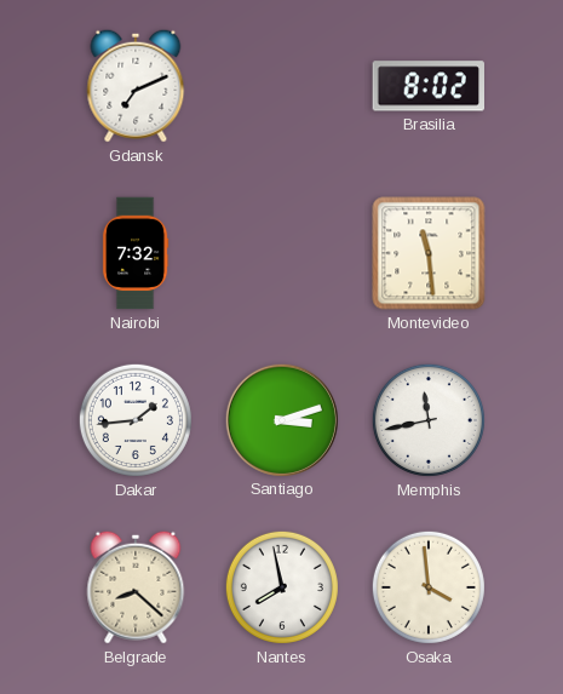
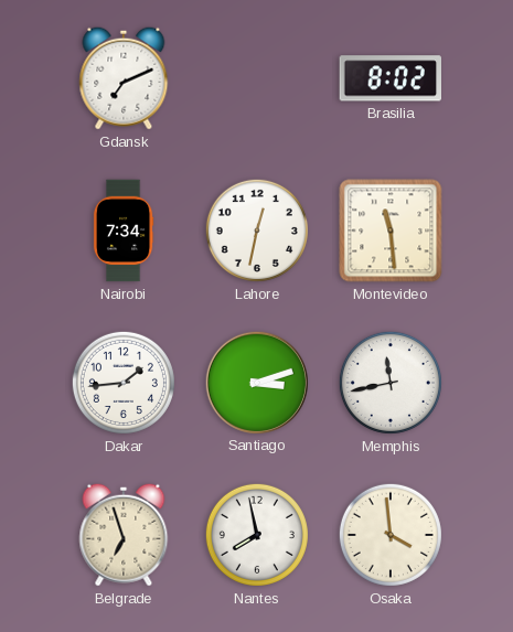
Nairobi: 7:32 -> 7:34
Lahore: none -> 12:32
Belgrade: 8:22 -> 6:57
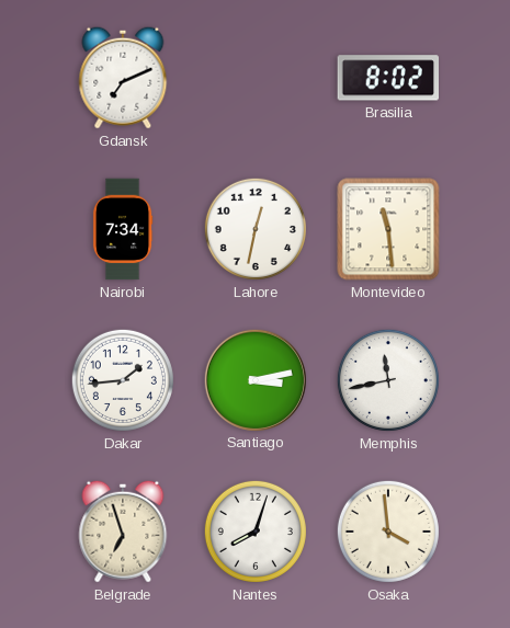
Santiago: 3:12 -> 3:13
Nantes: 7:58 -> 8:03
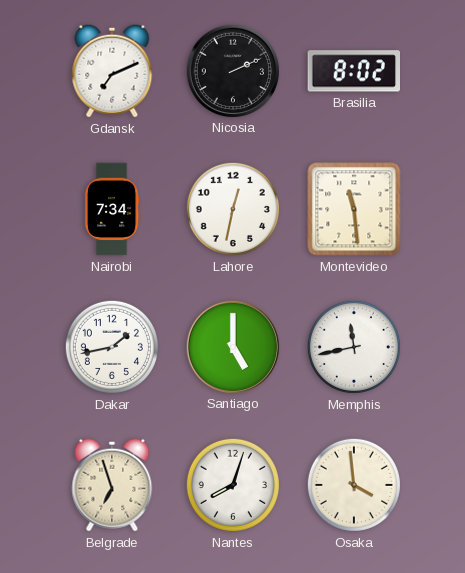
Nicosia: none -> 2:11
Dakar: 1:44 -> 1:43
Santiago: 3:13 -> 5:00
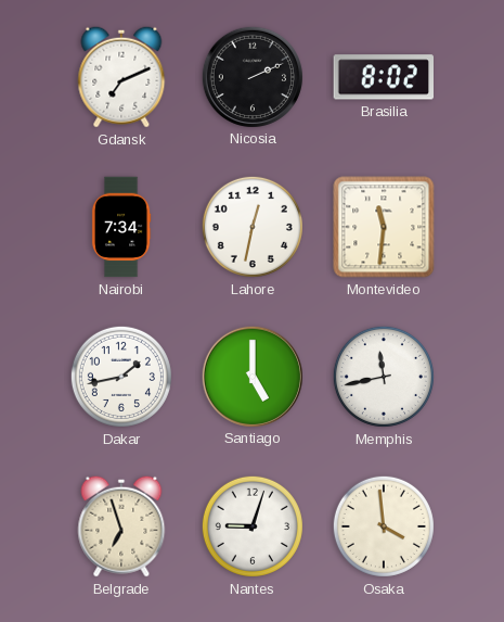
Montevideo: 11:29 -> 11:31
Nantes: 8:03 -> 9:03
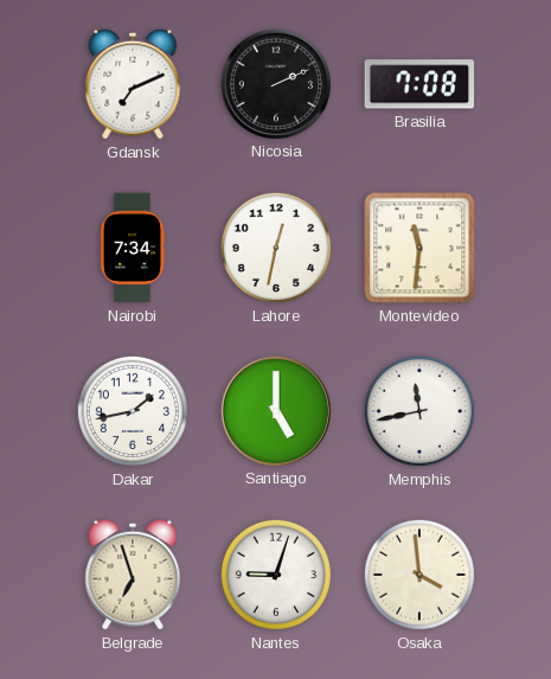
Brasilia: 8:02 -> 7:08
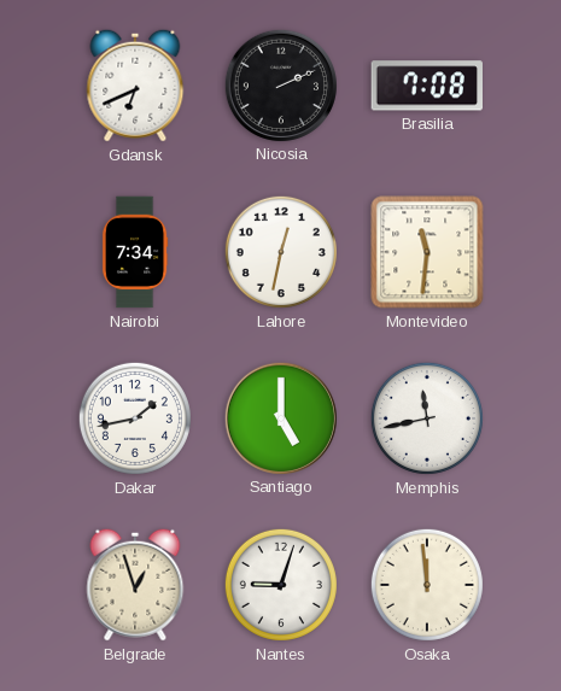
Gdansk: 7:11 -> 6:41
Belgrade: 6:57 -> 12:57
Osaka: 3:59 -> 11:59
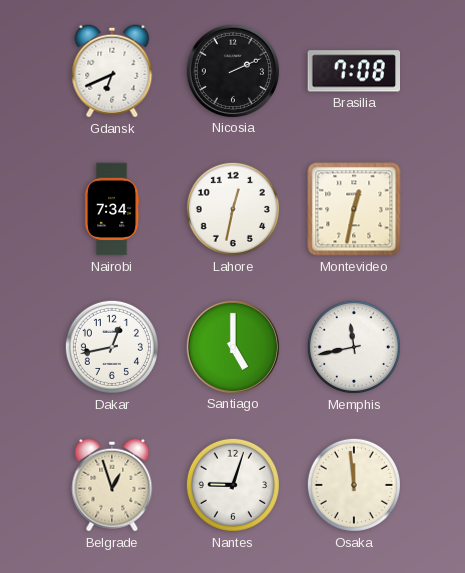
Montevideo: 11:31 -> 12:32
Dakar: 1:43 -> 12:43
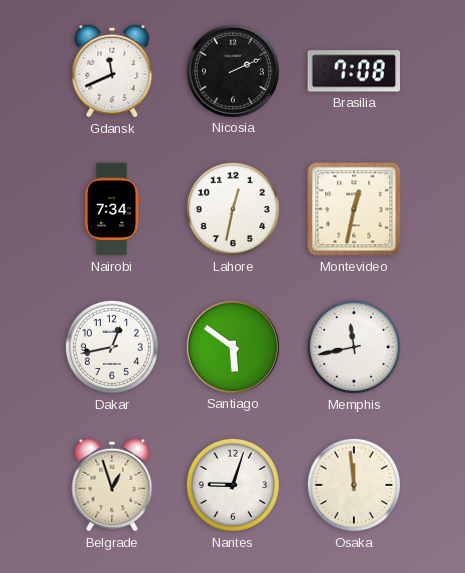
Gdansk: 6:41 -> 11:41
Santiago: 5:00 -> 5:51
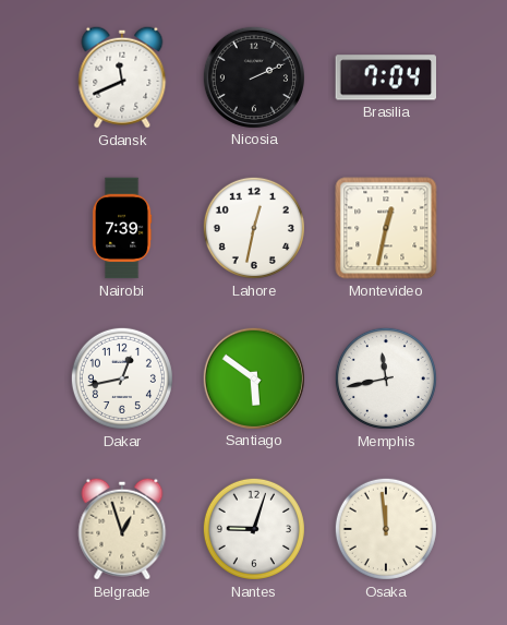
Brasilia: 7:08 -> 7:04
Nairobi: 7:34 -> 7:39
